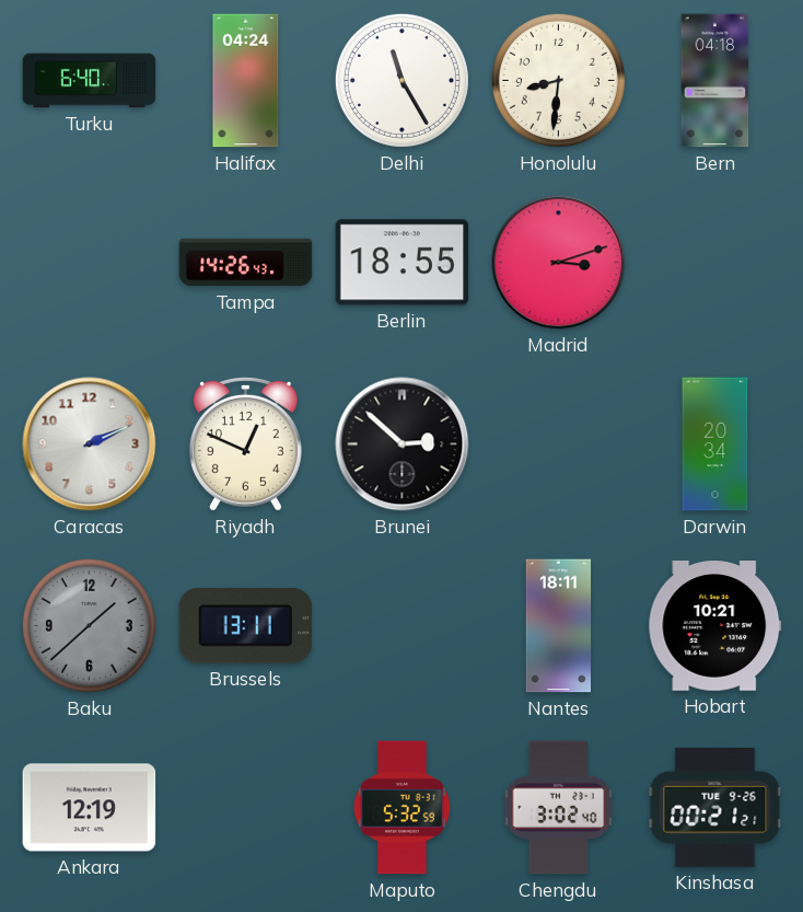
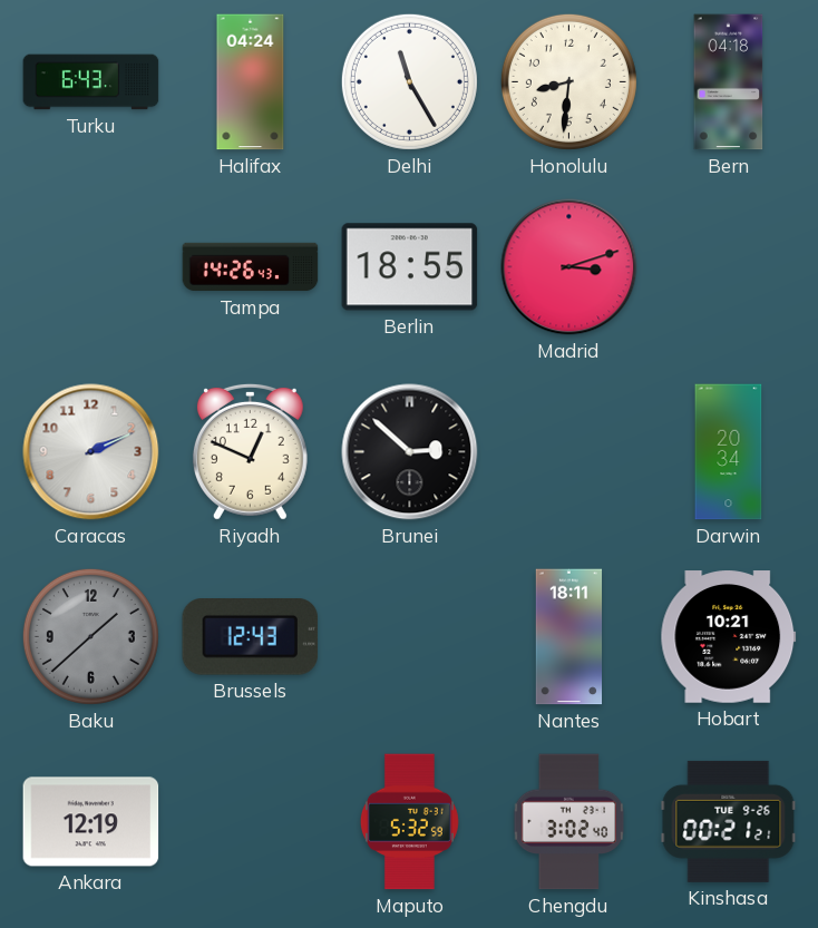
Turku: 6:40 -> 6:43
Brussels: 13:11 -> 12:43
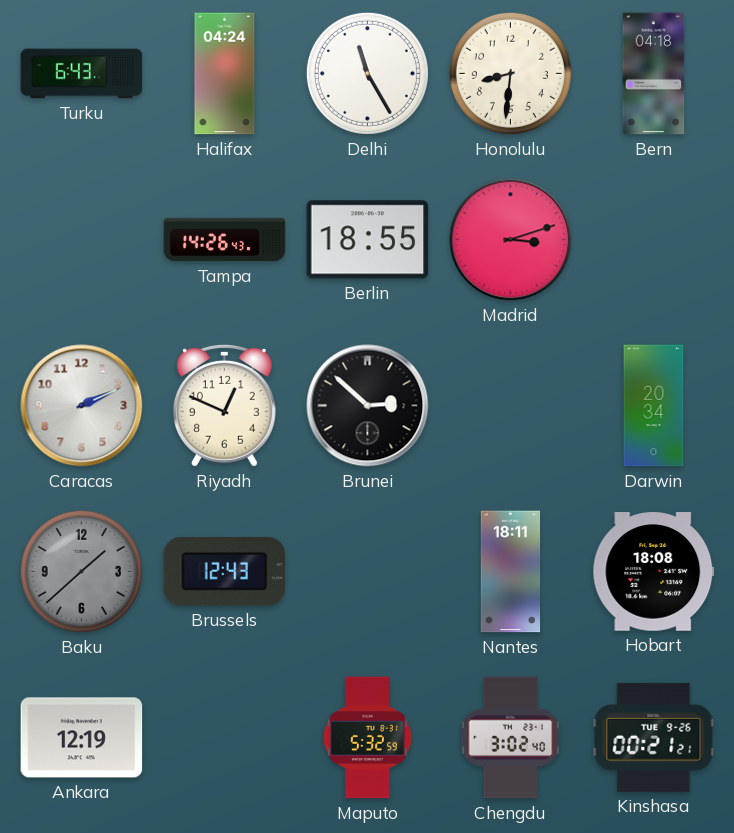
Hobart: 10:21 -> 18:08
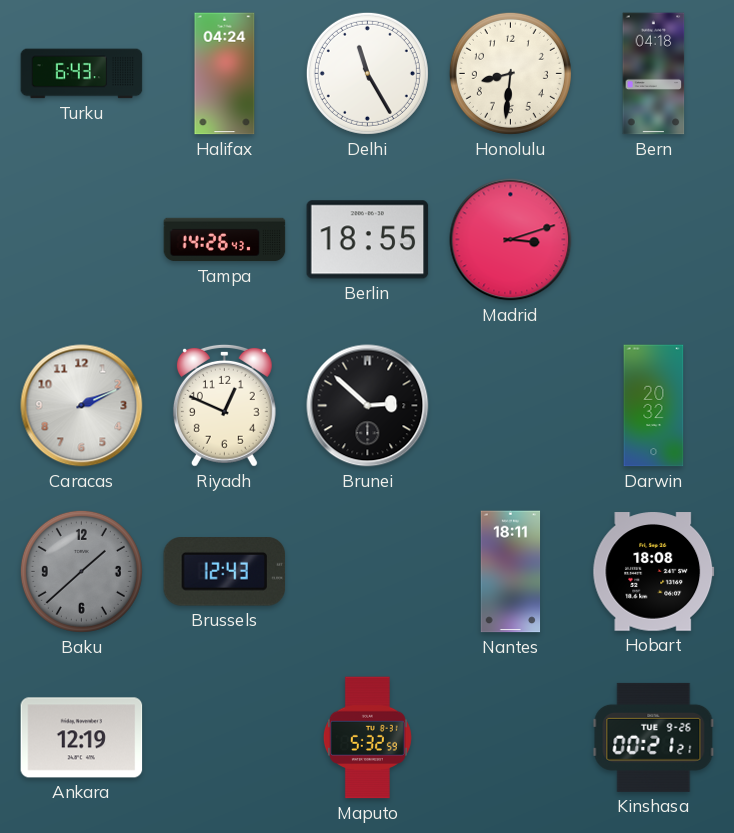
Darwin: 20:34 -> 20:32
Chengdu: 3:02 -> none
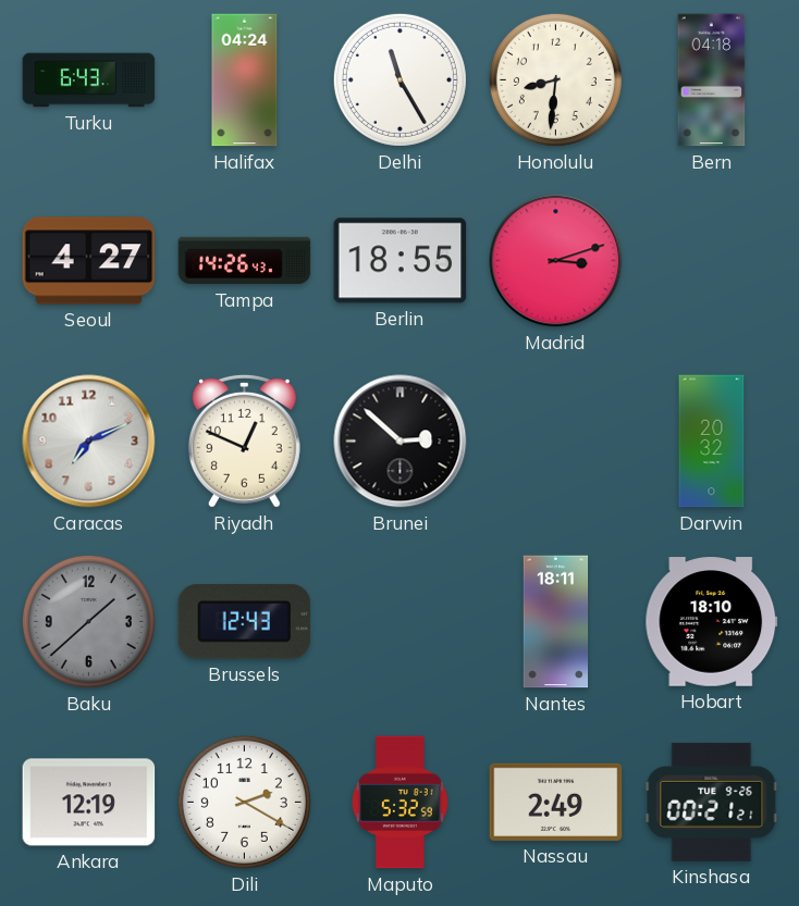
Seoul: none -> 4:27
Caracas: 2:11 -> 7:11
Hobart: 18:08 -> 18:10
Dili: none -> 2:20
Nassau: none -> 2:49
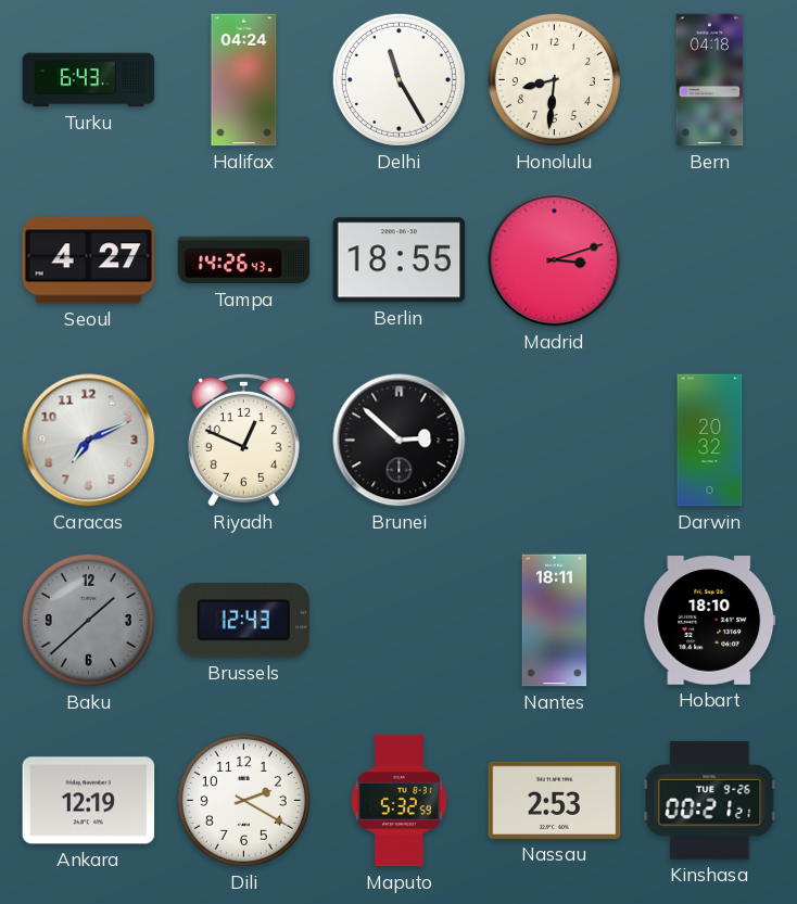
Nassau: 2:49 -> 2:53
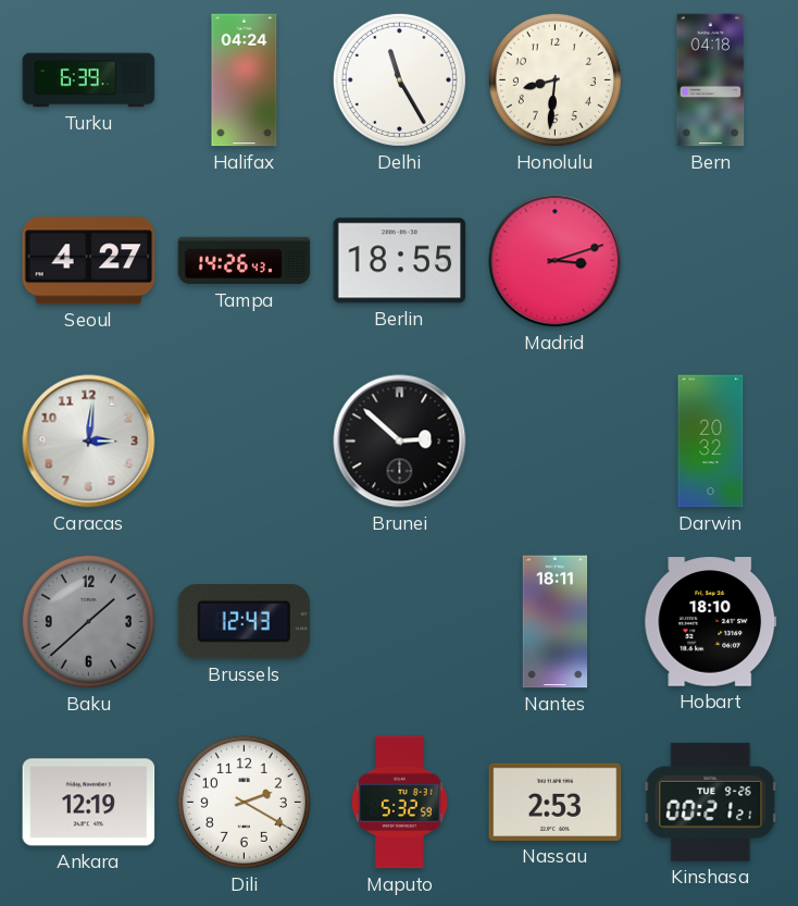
Turku: 6:43 -> 6:39
Caracas: 7:11 -> 3:01
Riyadh: 12:49 -> none
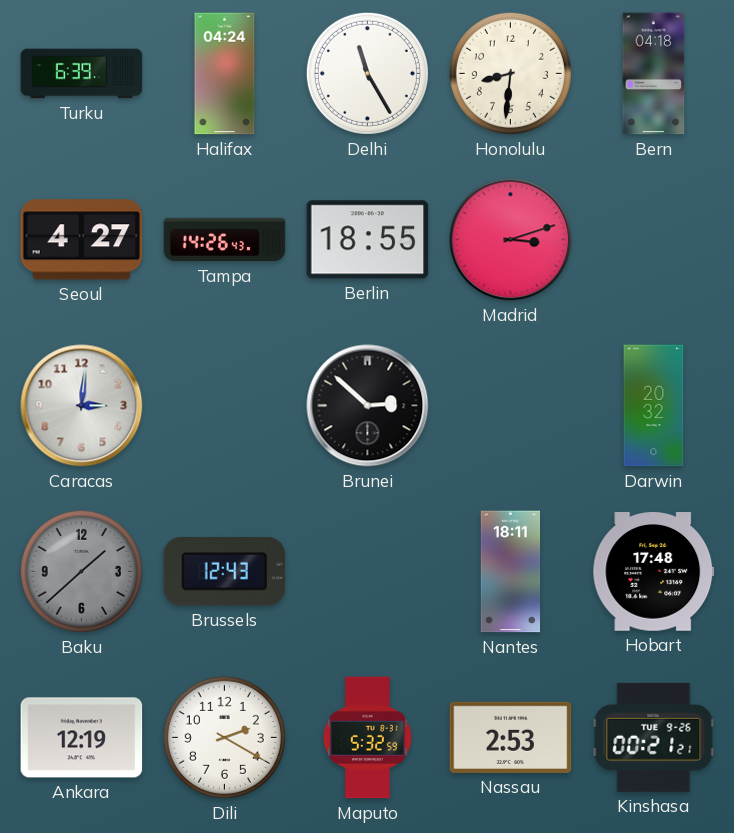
Hobart: 18:10 -> 17:48
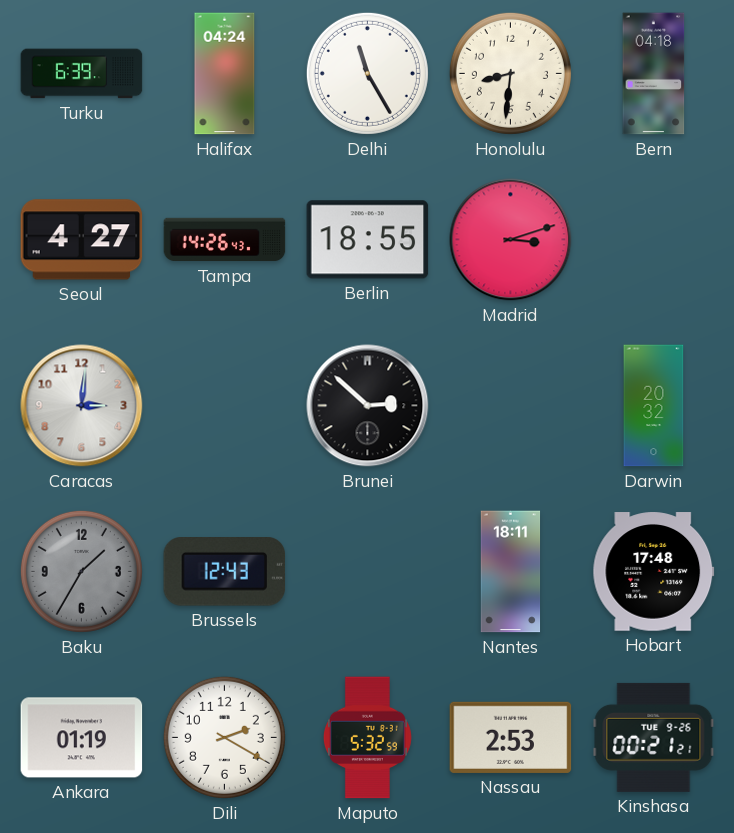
Baku: 1:38 -> 1:35
Ankara: 12:19 -> 01:19
